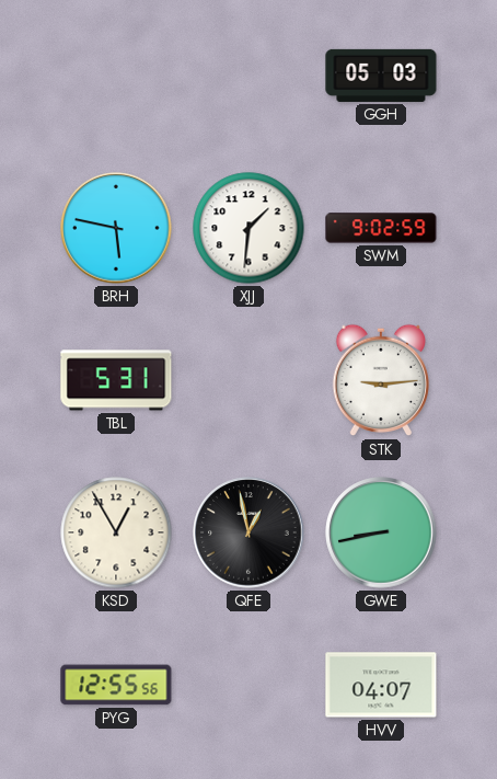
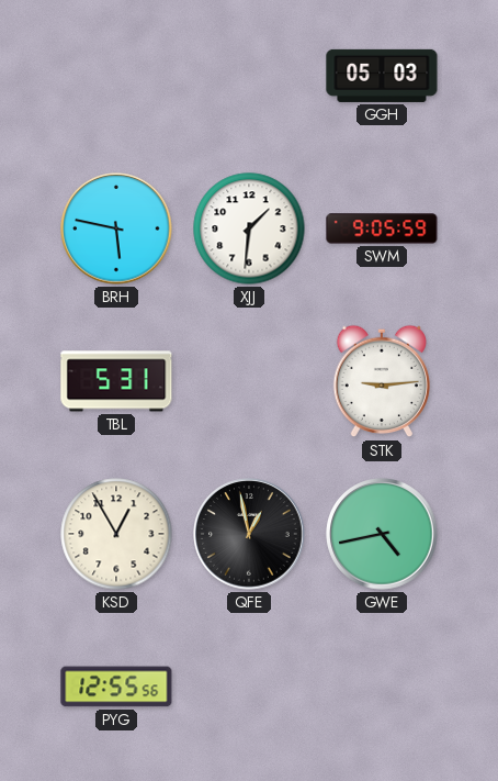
SWM: 9:02 -> 9:05
GWE: 8:43 -> 4:43
HVV: 04:07 -> none
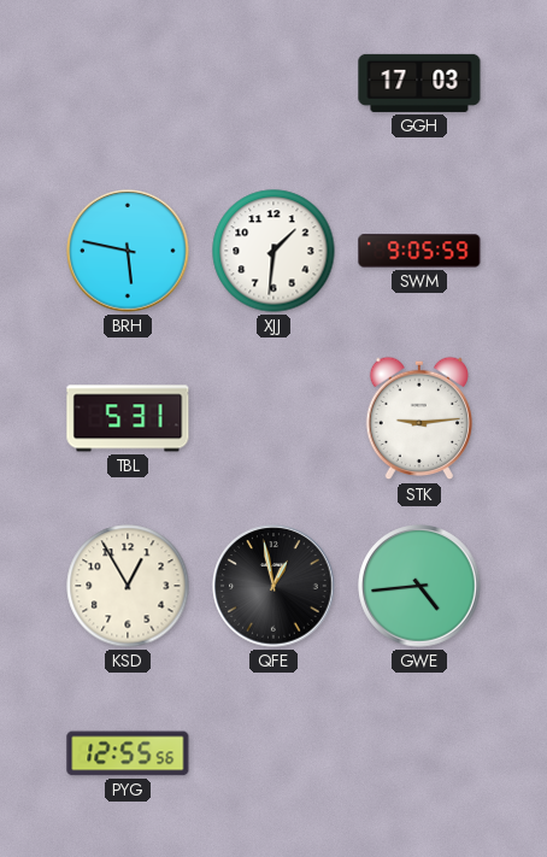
GGH: 05:03 -> 17:03
GWE: 4:43 -> 4:44
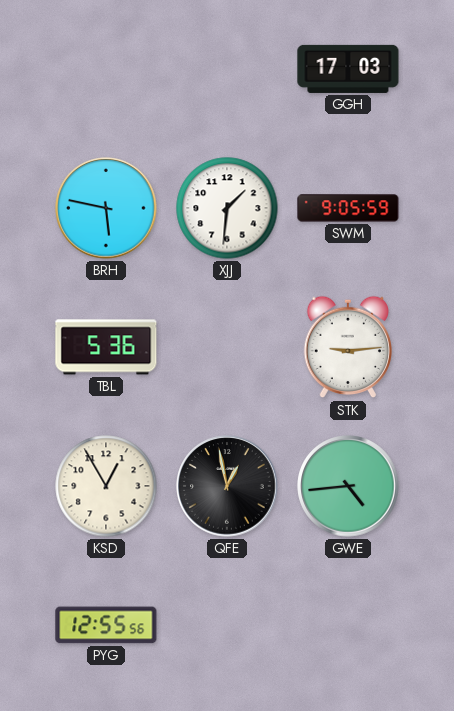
TBL: 5:31 -> 5:36
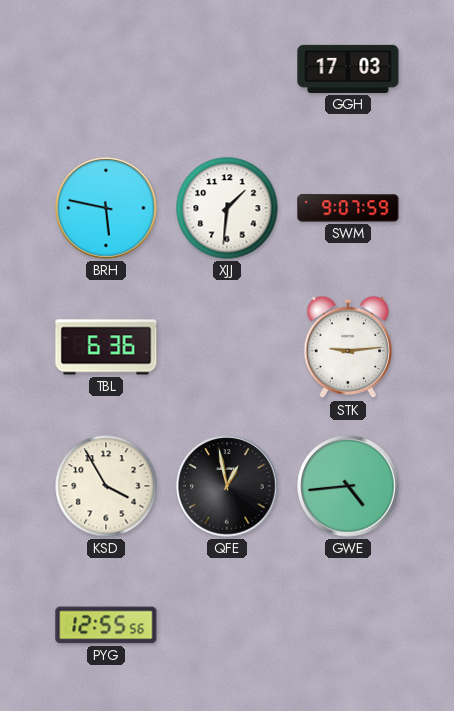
SWM: 9:05 -> 9:07
TBL: 5:36 -> 6:36
KSD: 12:55 -> 3:55
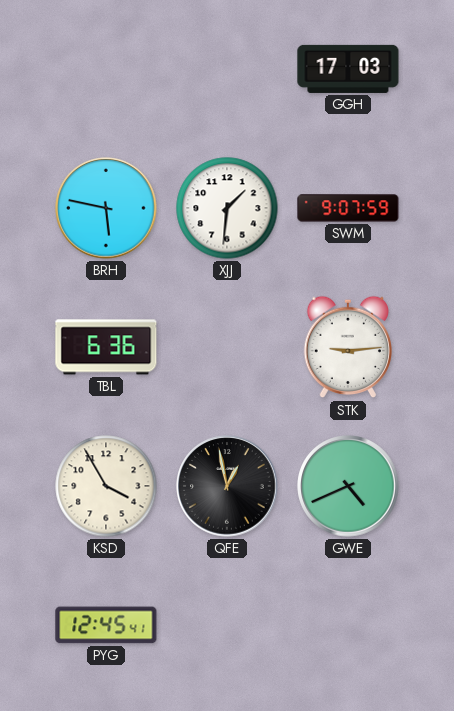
GWE: 4:44 -> 4:41
PYG: 12:55 -> 12:45
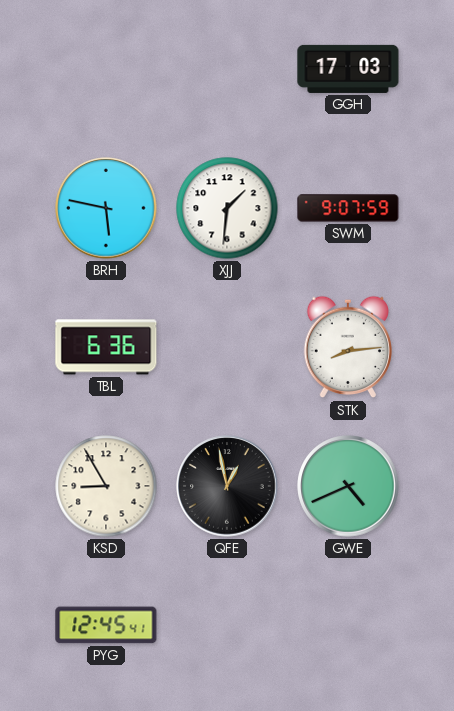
STK: 9:14 -> 8:14
KSD: 3:55 -> 8:55
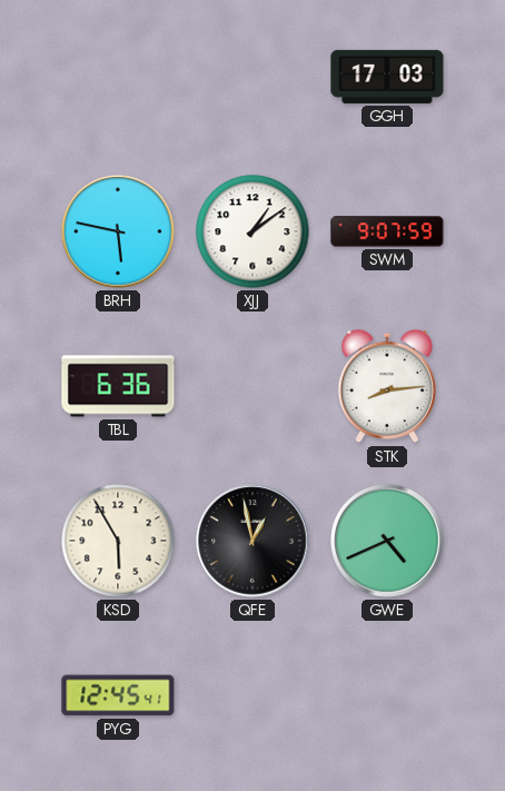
XJJ: 1:31 -> 1:09
KSD: 8:55 -> 5:55
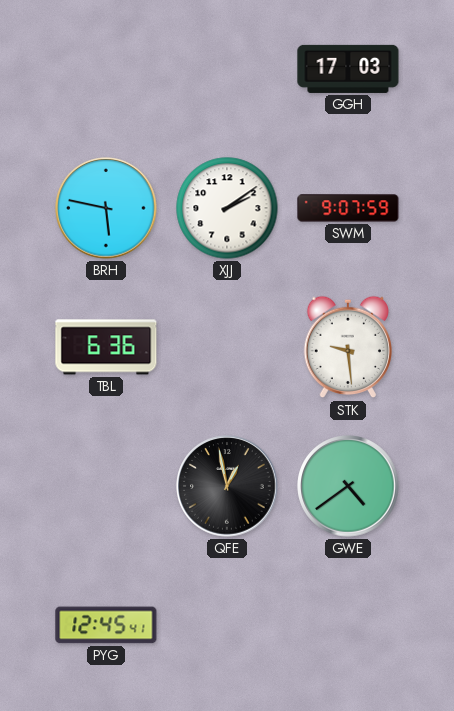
XJJ: 1:09 -> 2:09
STK: 8:14 -> 9:29
KSD: 5:55 -> none
GWE: 4:41 -> 4:39
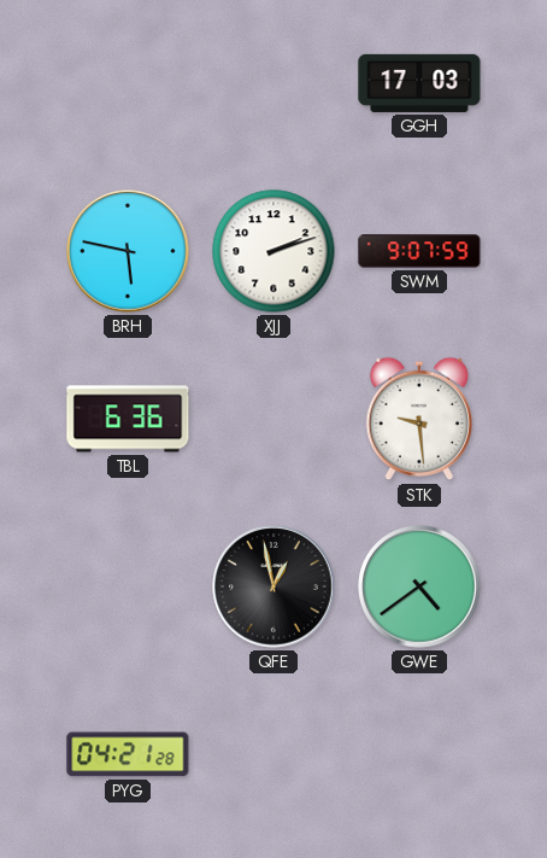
XJJ: 2:09 -> 2:12
PYG: 12:45 -> 04:21
